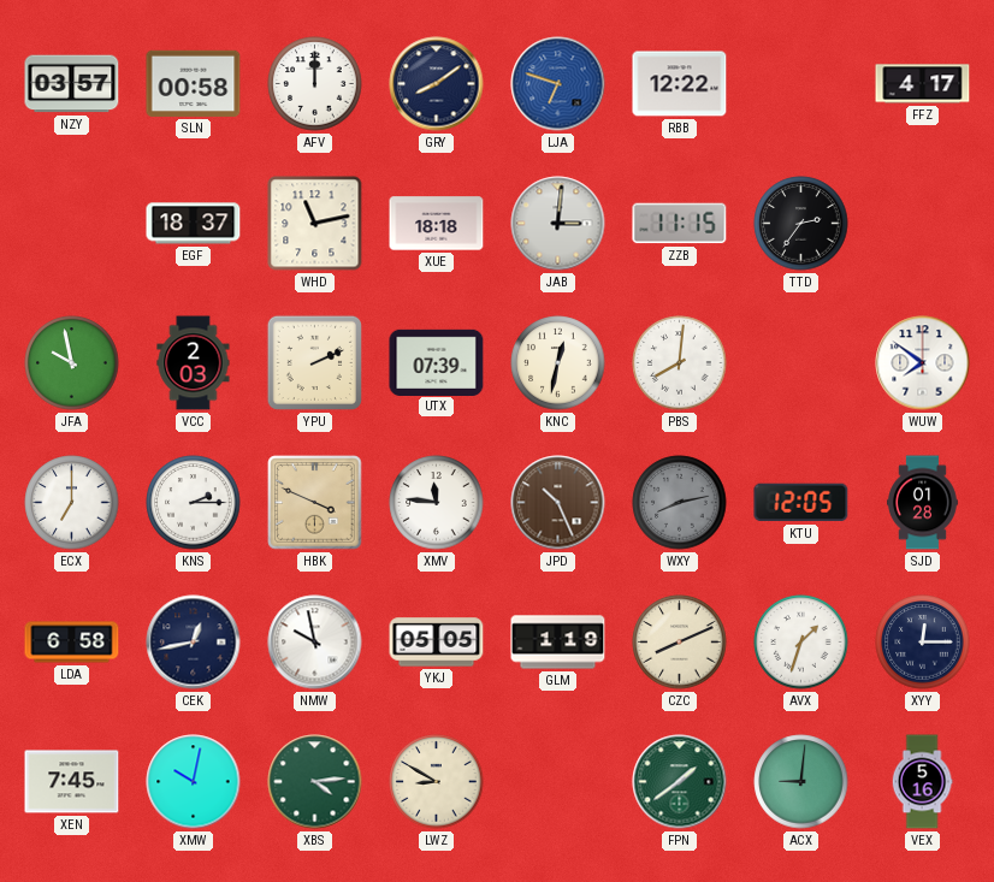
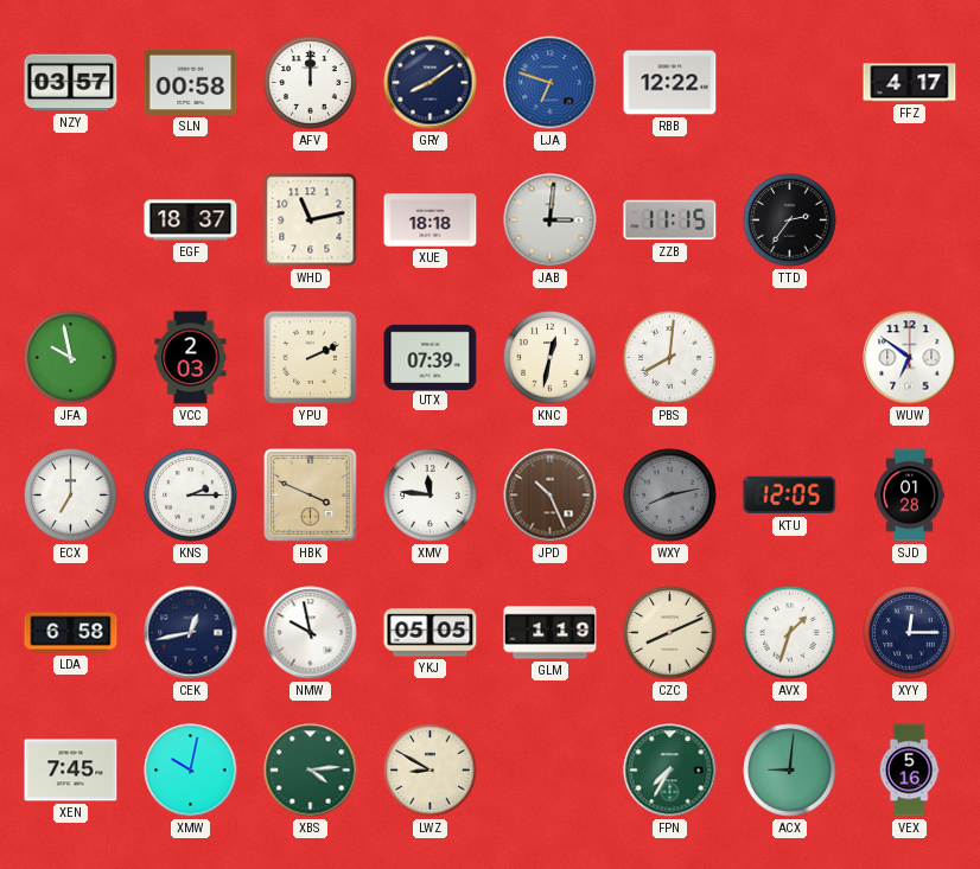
WUW: 7:51 -> 6:51
FPN: 1:39 -> 7:35
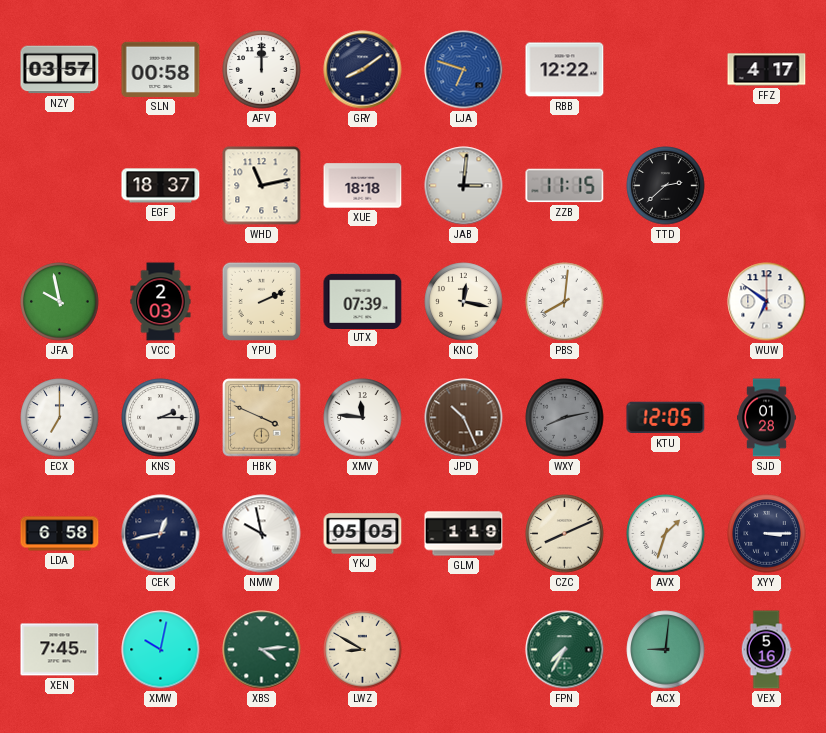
TTD: 2:36 -> 2:38
KNC: 12:32 -> 12:17
XYY: 12:15 -> 3:15
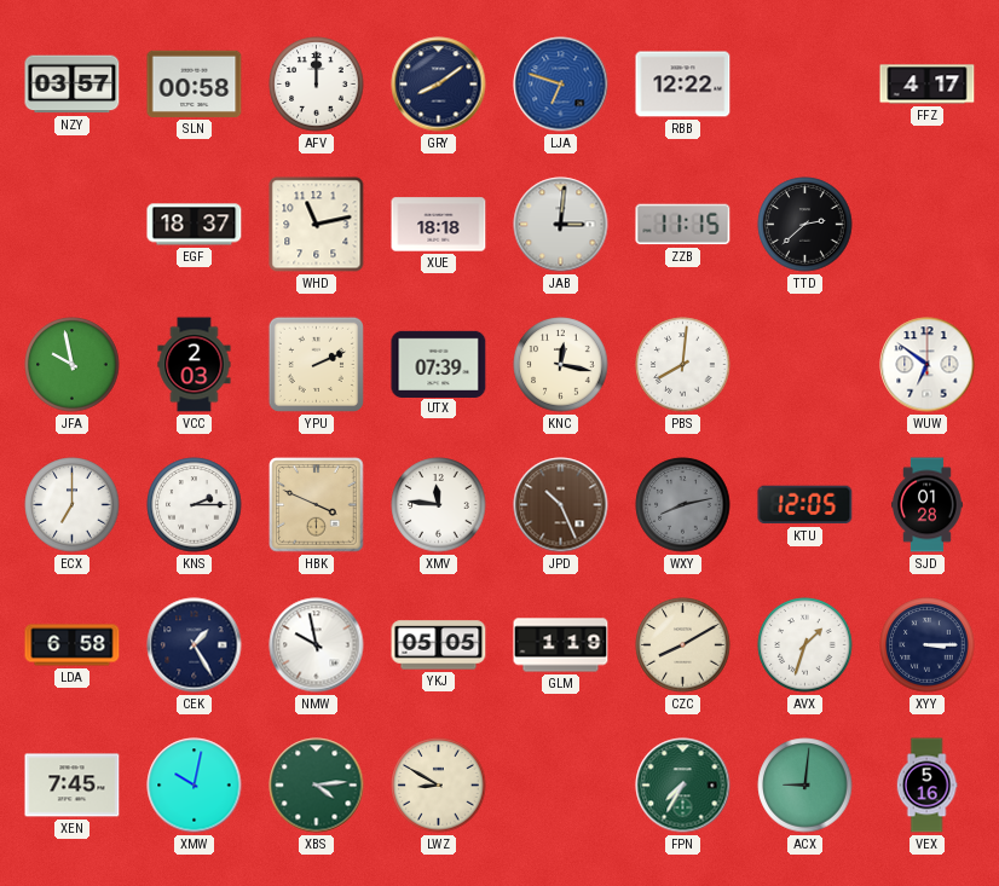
CEK: 12:43 -> 1:25
CZC: 8:11 -> 8:10
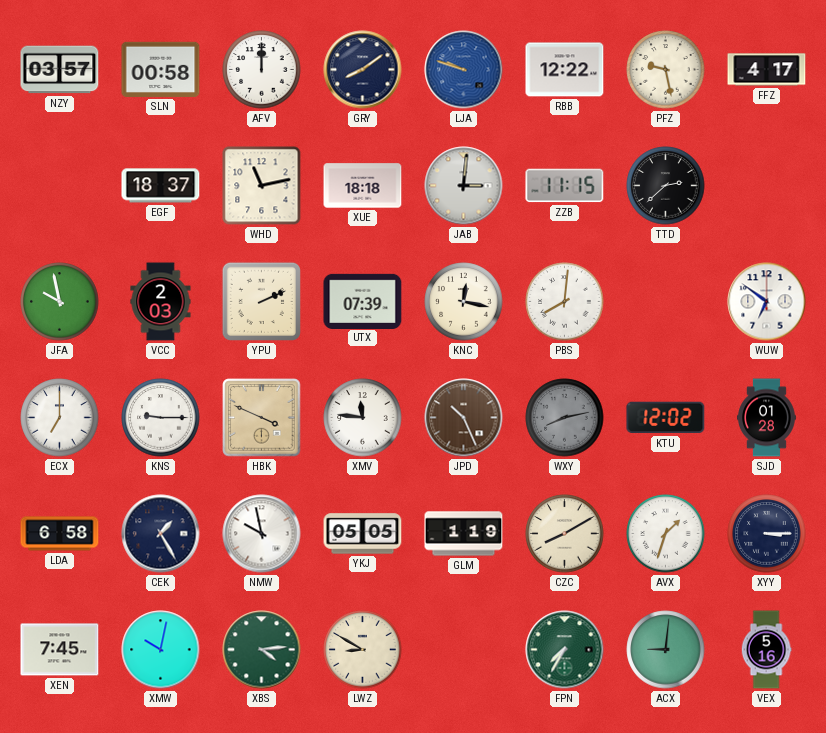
LJA: 6:48 -> 9:48
PFZ: none -> 9:28
KNS: 2:15 -> 9:15
KTU: 12:05 -> 12:02
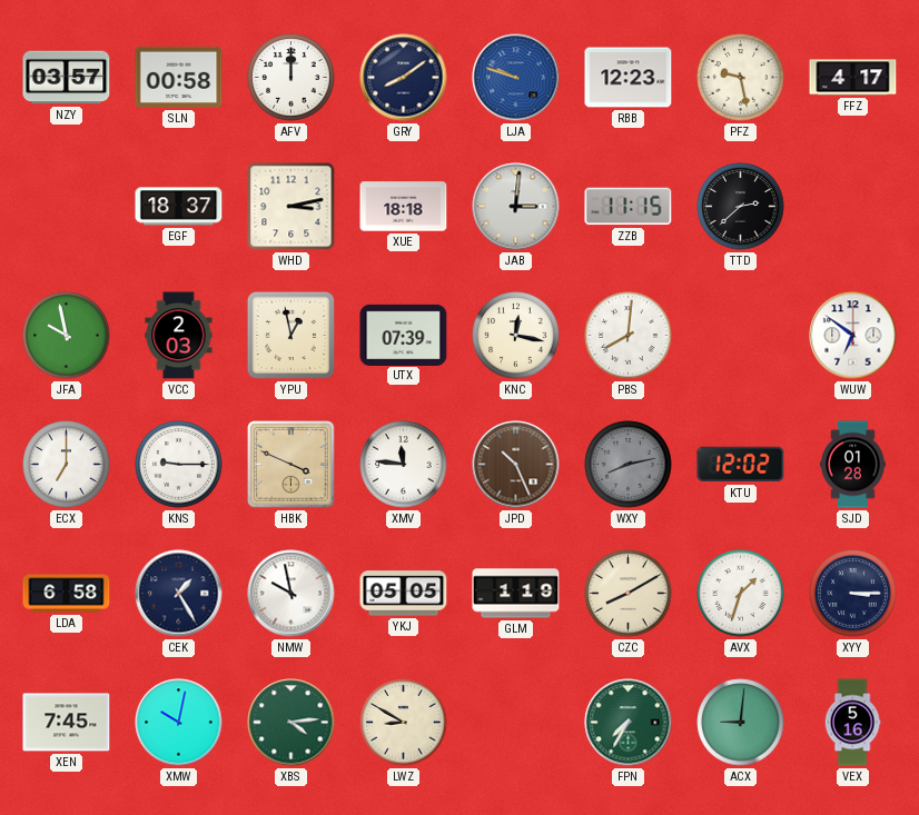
RBB: 12:22 -> 12:23
WHD: 11:13 -> 3:13
YPU: 2:11 -> 12:58
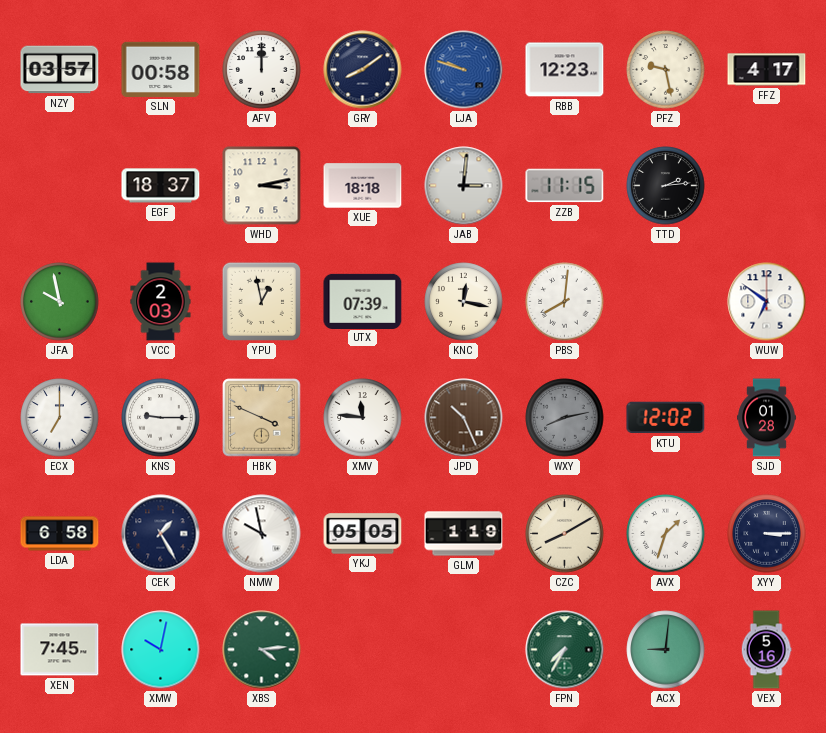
TTD: 2:38 -> 2:14
LWZ: 8:50 -> none
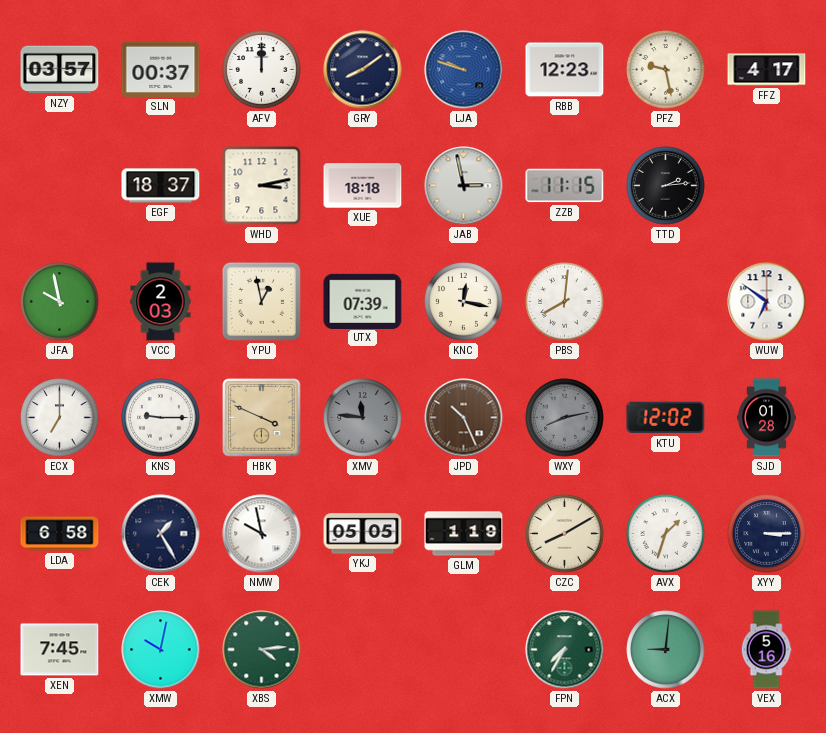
SLN: 00:58 -> 00:37
JAB: 3:01 -> 2:58
XMV dial: white -> grey
